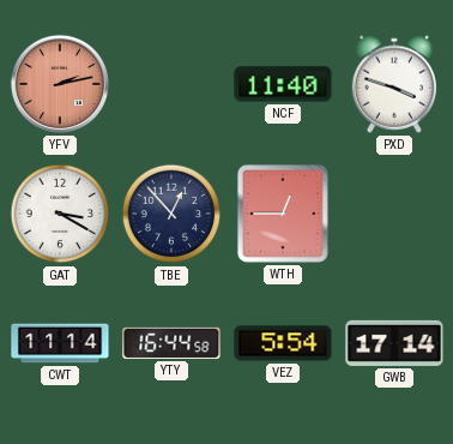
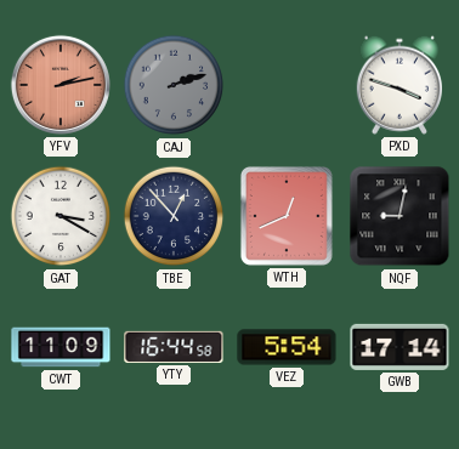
CAJ: none -> 2:12
NCF: 11:40 -> none
WTH: 12:45 -> 12:41
NQF: none -> 9:02
CWT: 11:14 -> 11:09
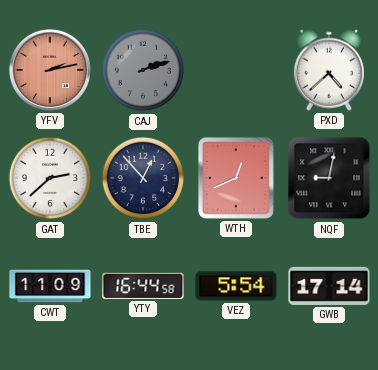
PXD: 3:48 -> 4:38
GAT: 3:20 -> 2:38
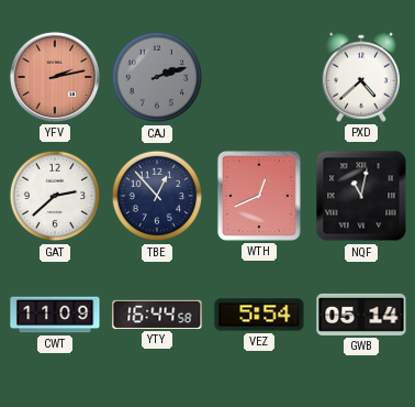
NQF: 9:02 -> 11:02
GWB: 17:14 -> 05:14
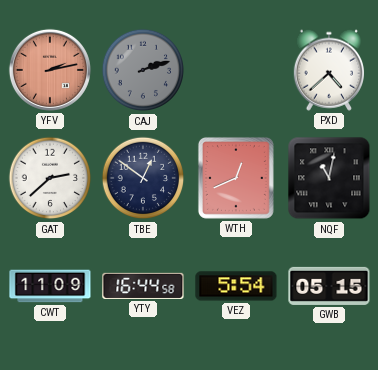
TBE: 12:53 -> 12:51
GWB: 05:14 -> 05:15
